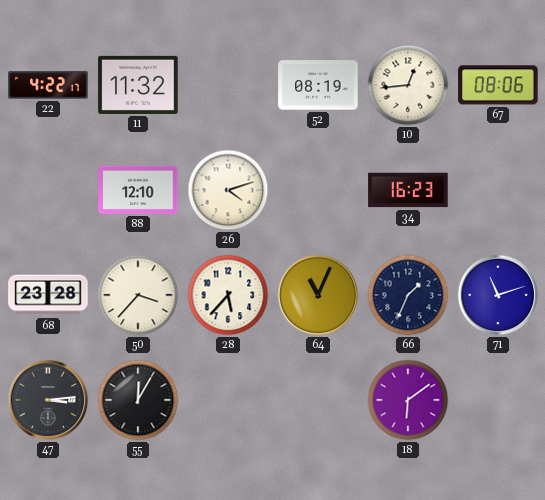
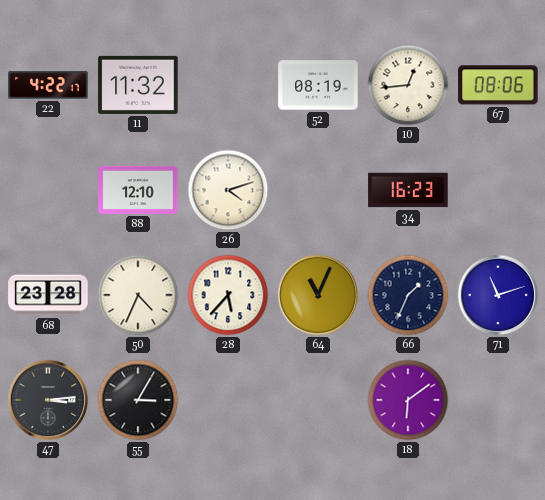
50: 3:37 -> 4:34
55: 12:05 -> 3:05
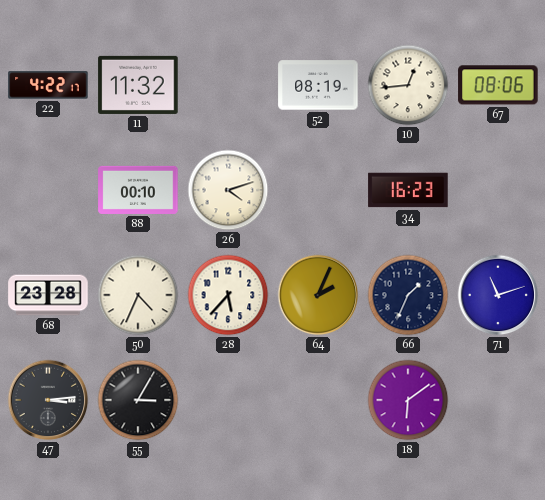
88: 12:10 -> 00:10
64: 11:04 -> 2:04
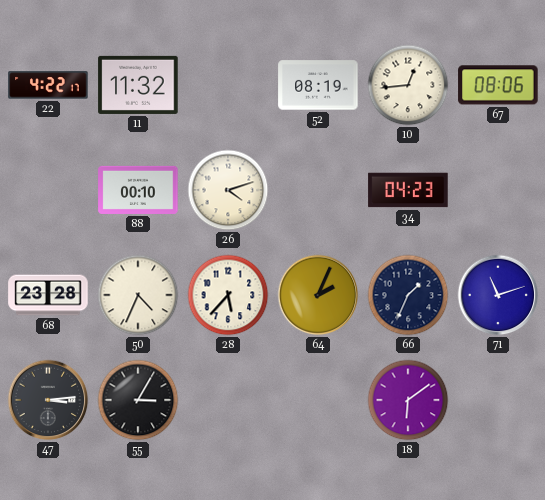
34: 16:23 -> 04:23
